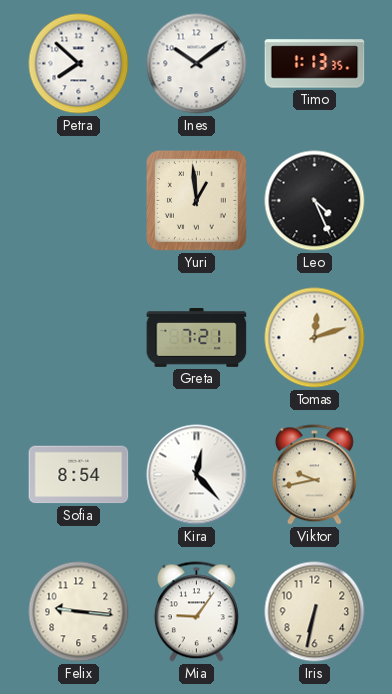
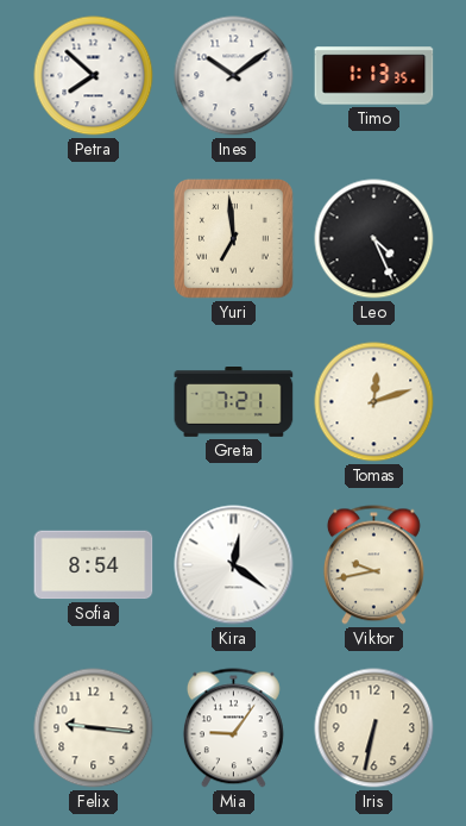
Yuri: 12:59 -> 6:59
Kira: 12:23 -> 12:21
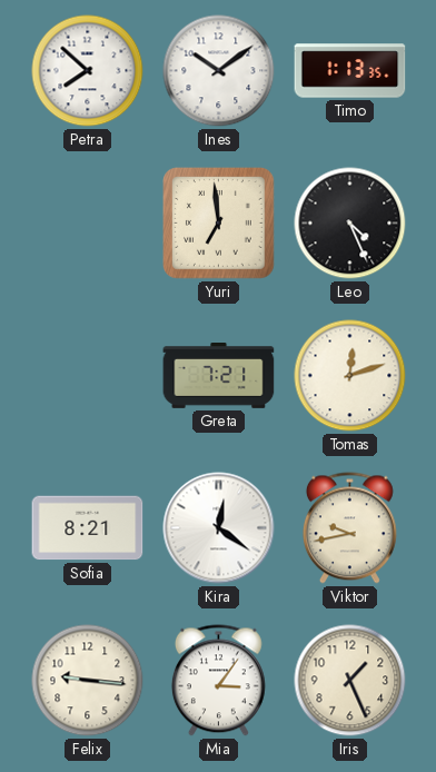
Sofia: 8:54 -> 8:21
Mia: 9:06 -> 3:06
Iris: 6:32 -> 1:26
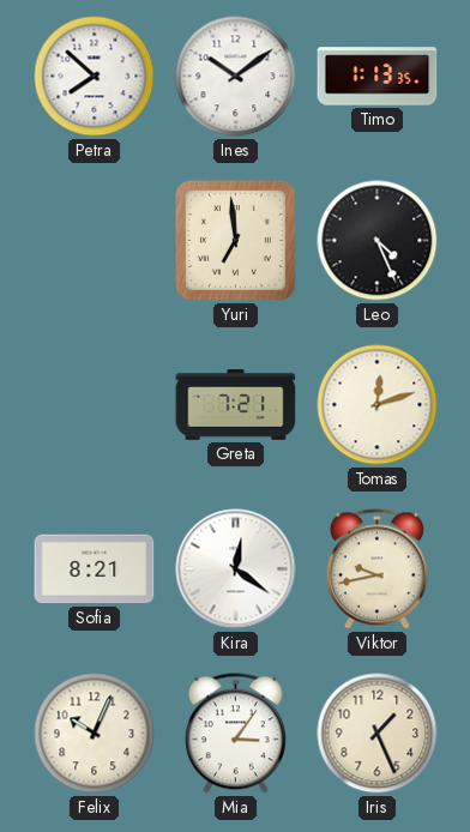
Felix: 9:16 -> 10:04
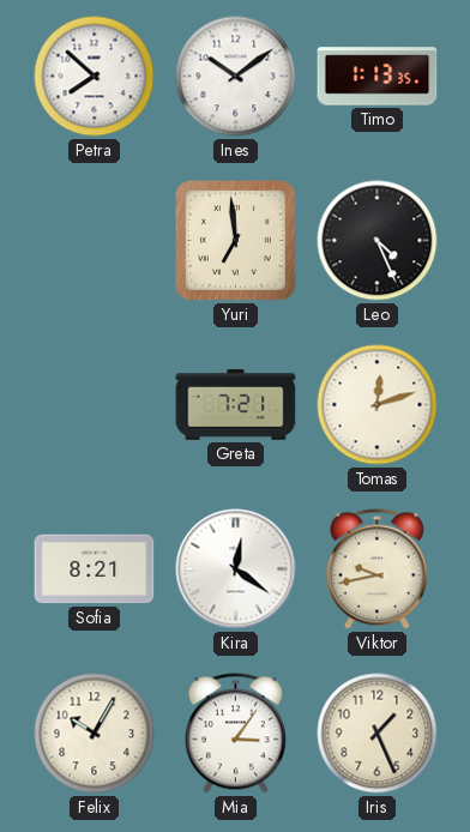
Felix: 10:04 -> 10:05
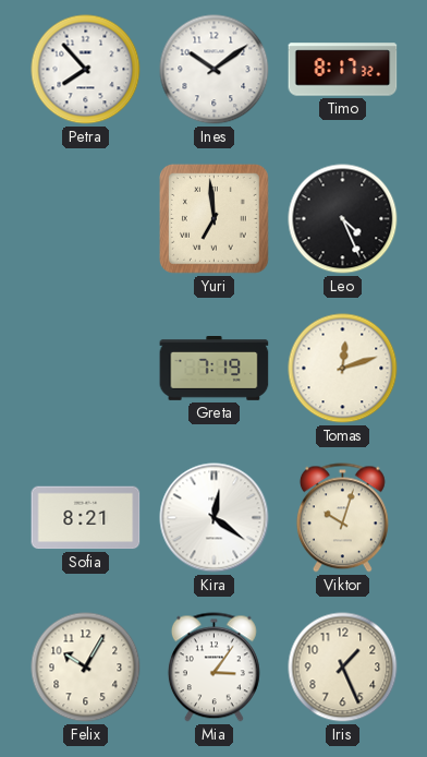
Petra: 7:52 -> 7:53
Timo: 1:13 -> 8:17
Greta: 7:21 -> 7:19
Viktor: 9:43 -> 10:03
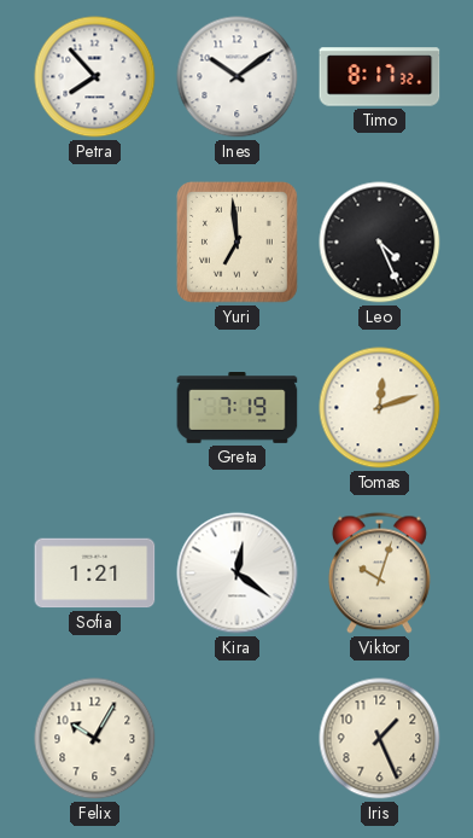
Sofia: 8:21 -> 1:21
Mia: 3:06 -> none
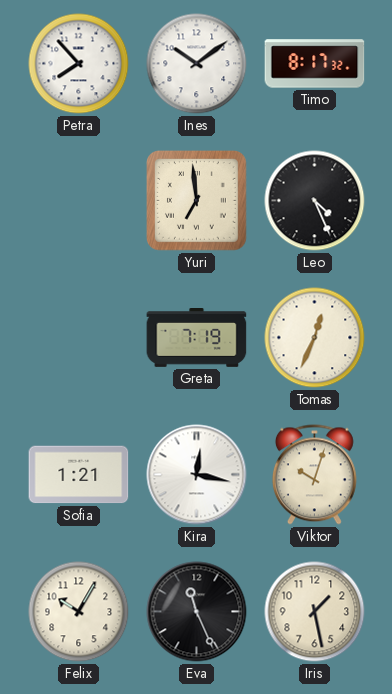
Tomas: 12:12 -> 12:34
Kira: 12:21 -> 12:17
Eva: none -> 11:26
Iris: 1:26 -> 1:28
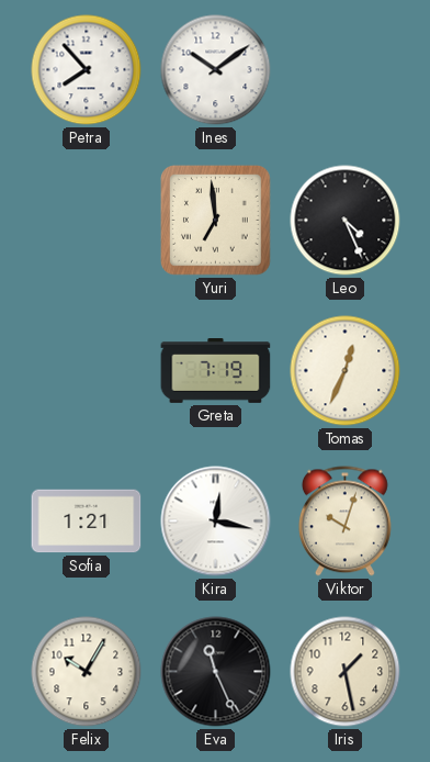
Timo: 8:17 -> none
